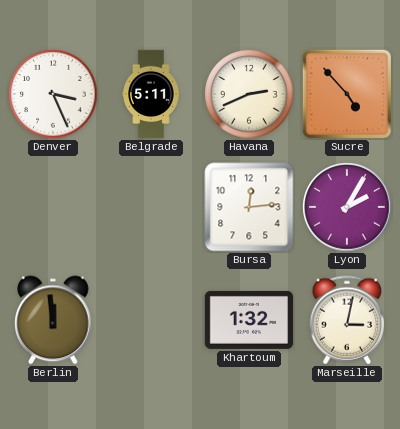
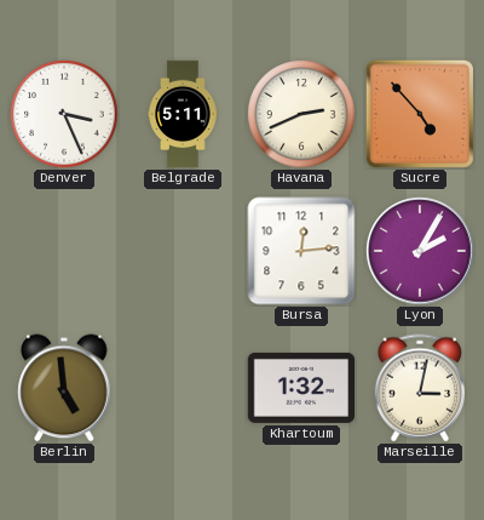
Berlin: 11:59 -> 4:59
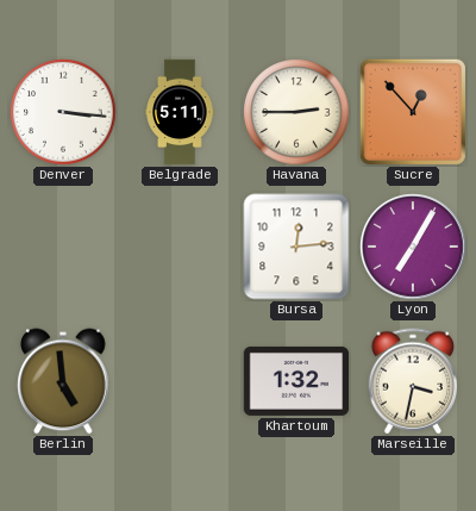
Denver: 3:26 -> 3:16
Havana: 2:41 -> 2:45
Sucre: 4:53 -> 12:53
Lyon: 2:05 -> 7:05
Marseille: 3:02 -> 3:32
